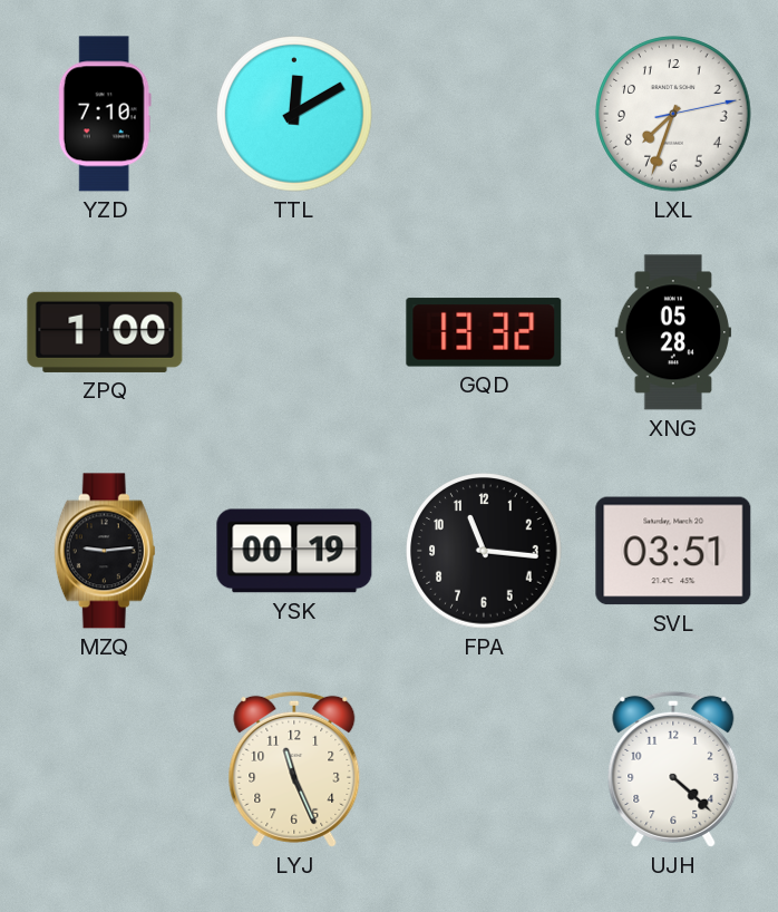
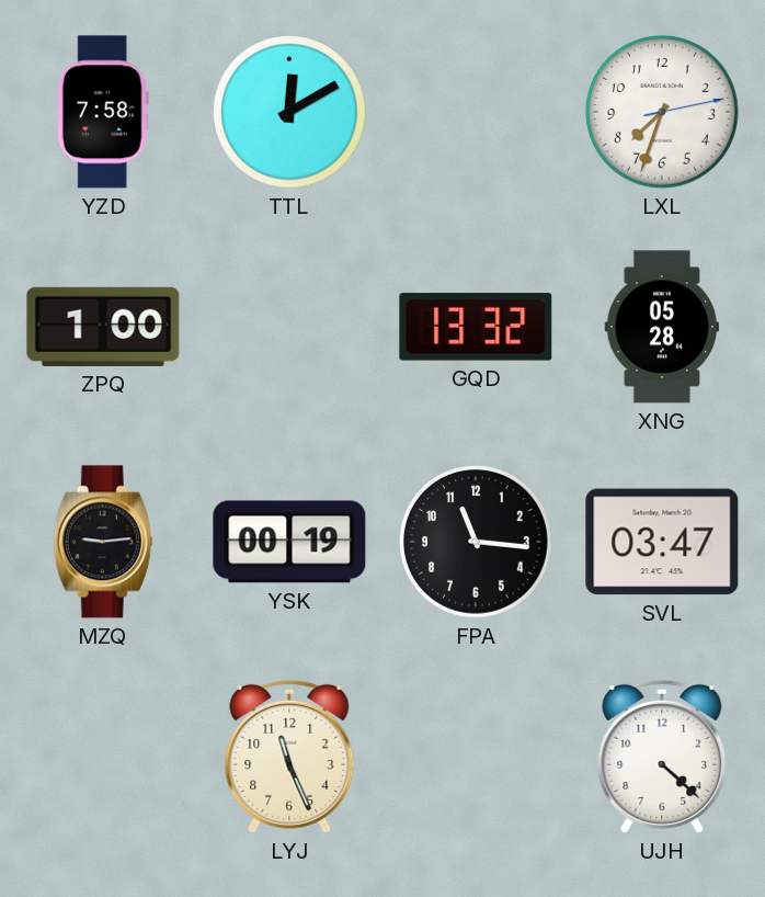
YZD: 7:10 -> 7:58
SVL: 03:51 -> 03:47
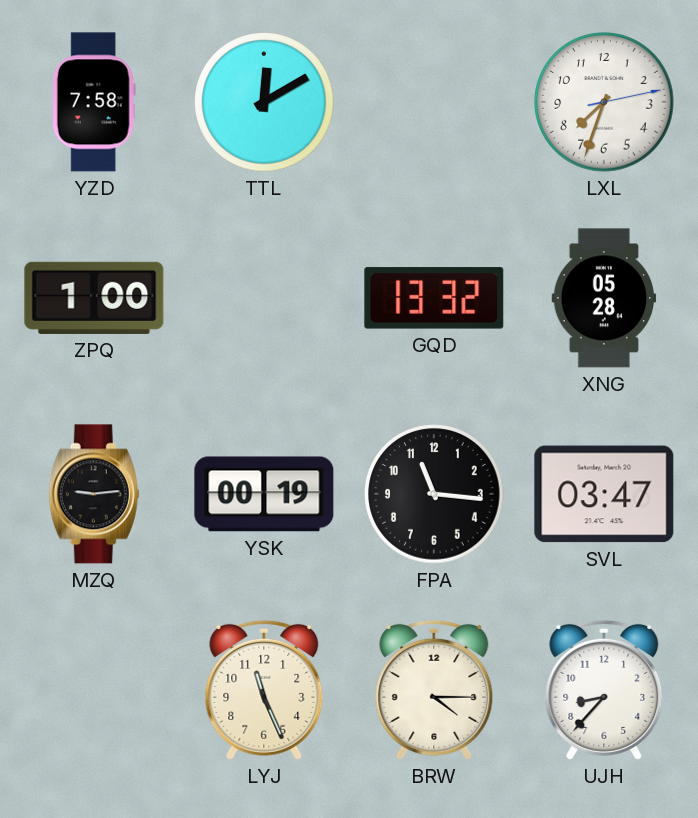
BRW: none -> 4:15
UJH: 4:22 -> 8:37
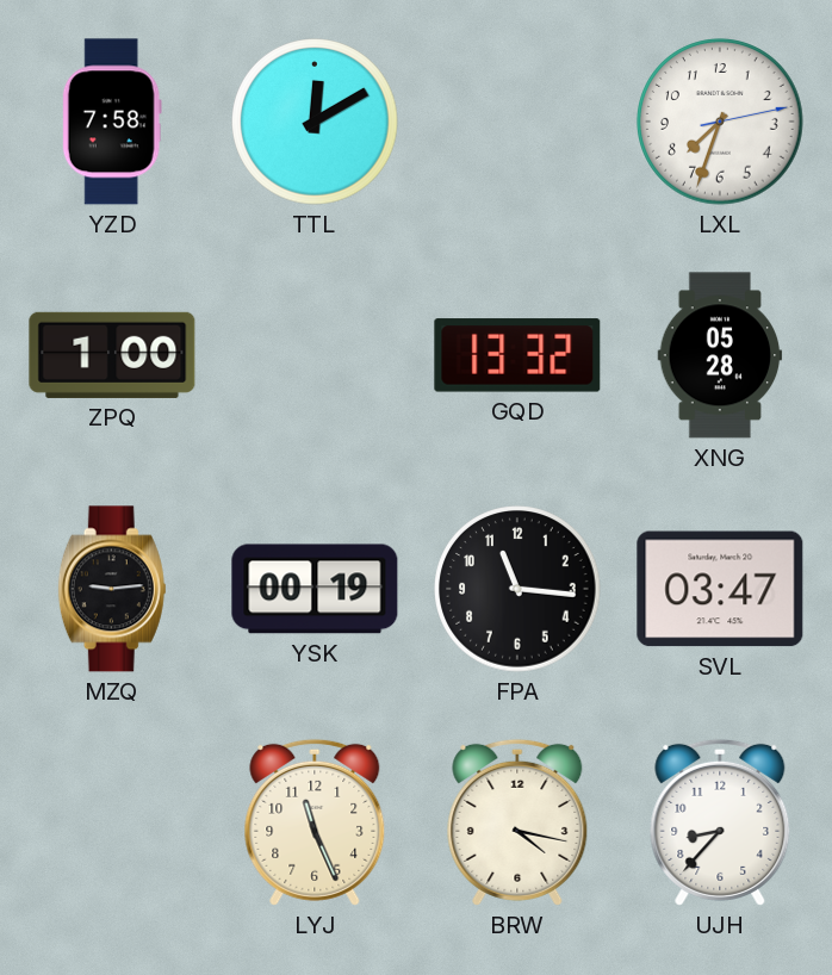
BRW: 4:15 -> 4:17
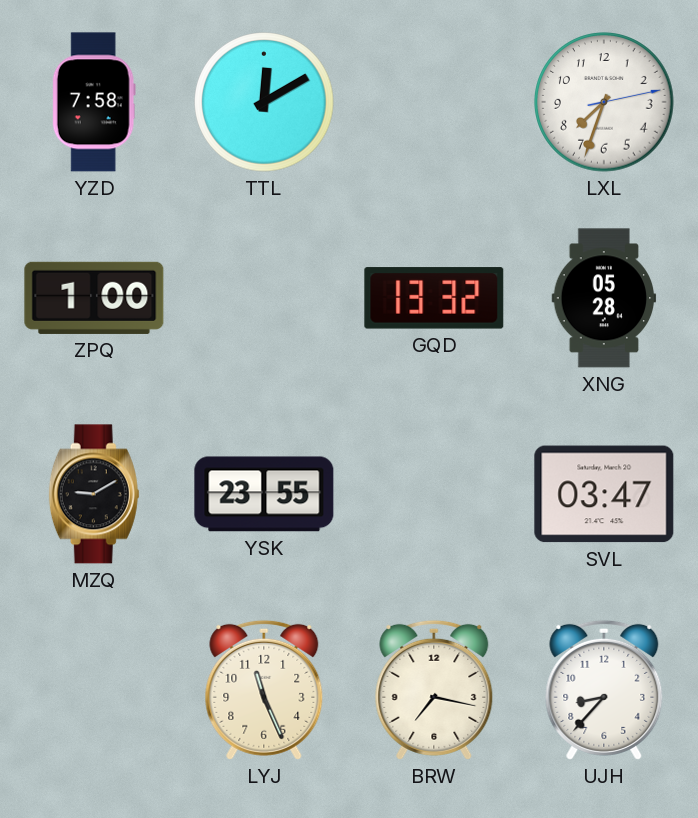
MZQ: 9:14 -> 9:10
YSK: 00:19 -> 23:55
FPA: 11:16 -> none
BRW: 4:17 -> 7:17
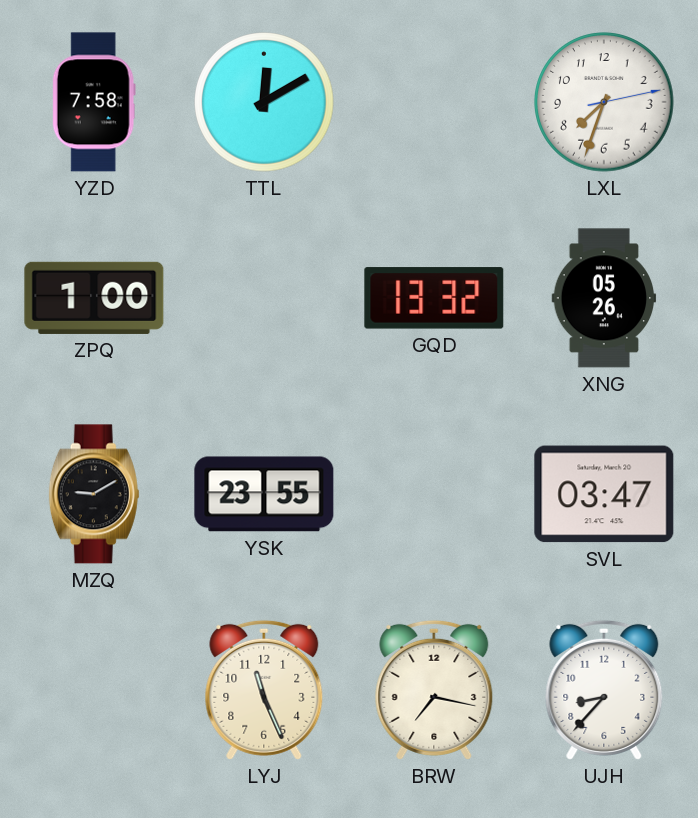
XNG: 05:28 -> 05:26
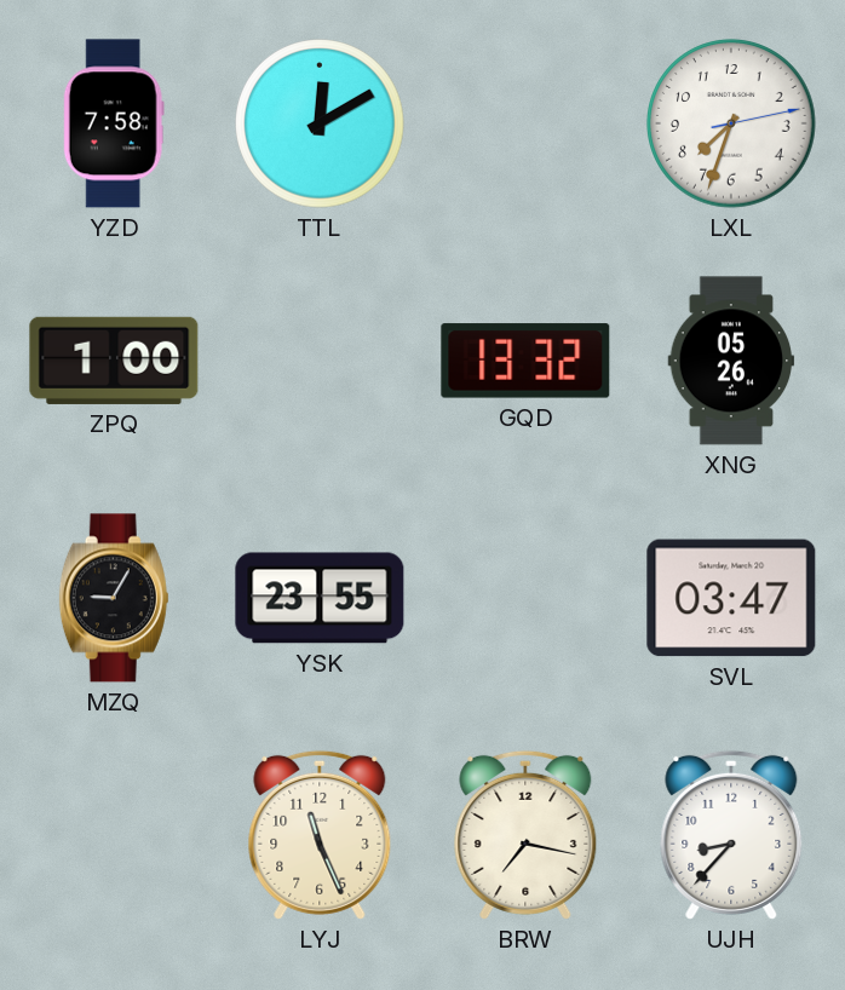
MZQ: 9:10 -> 9:05
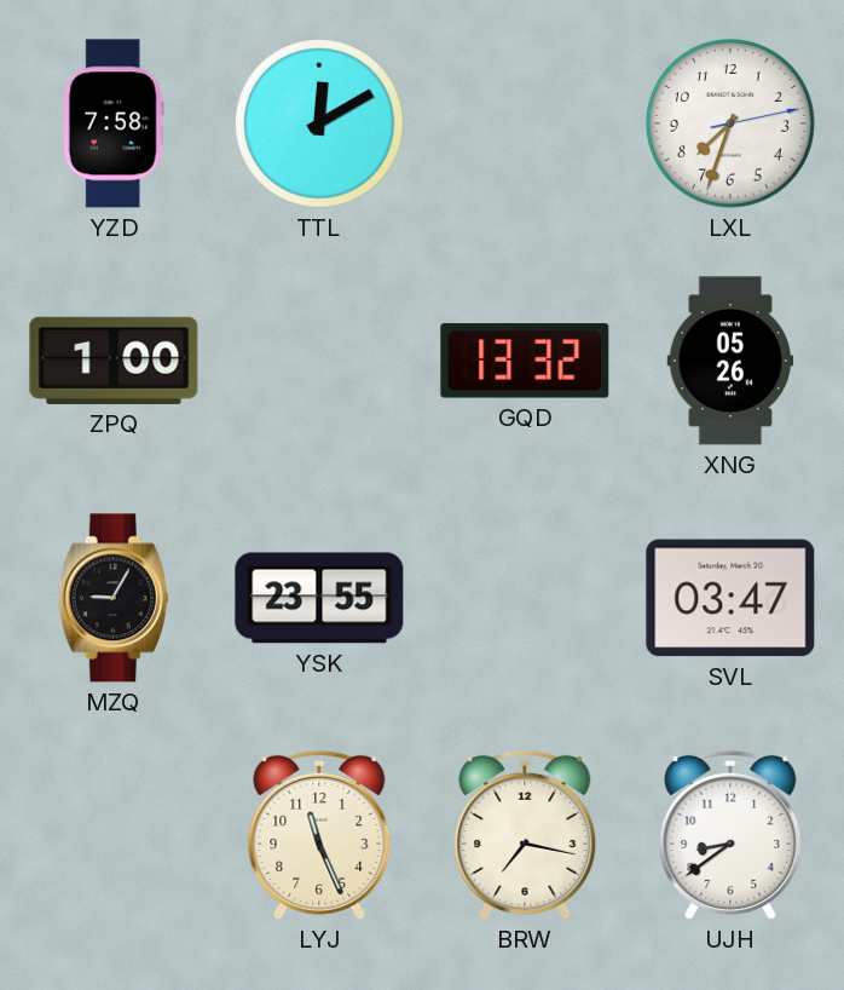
UJH: 8:37 -> 8:39
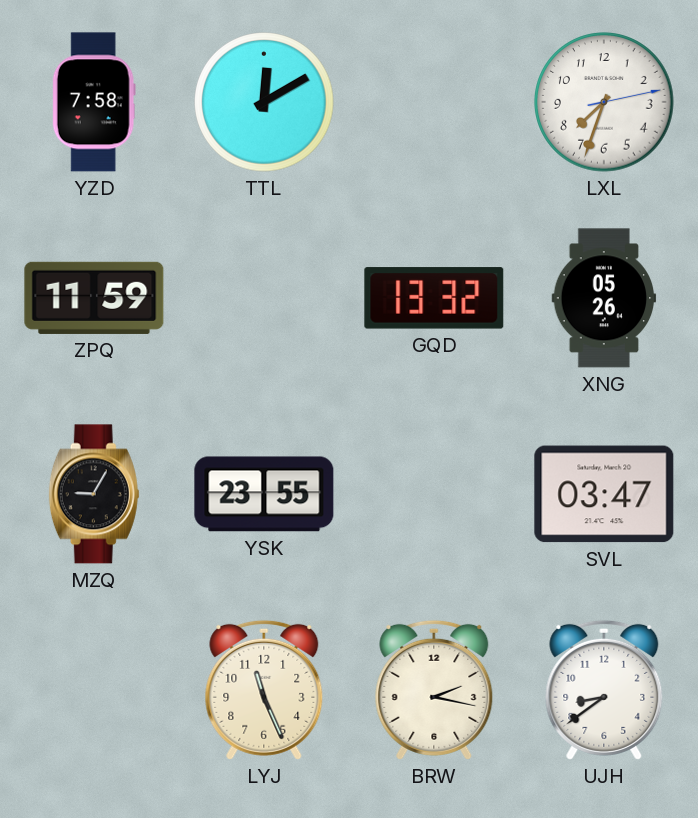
ZPQ: 1:00 -> 11:59
BRW: 7:17 -> 2:17
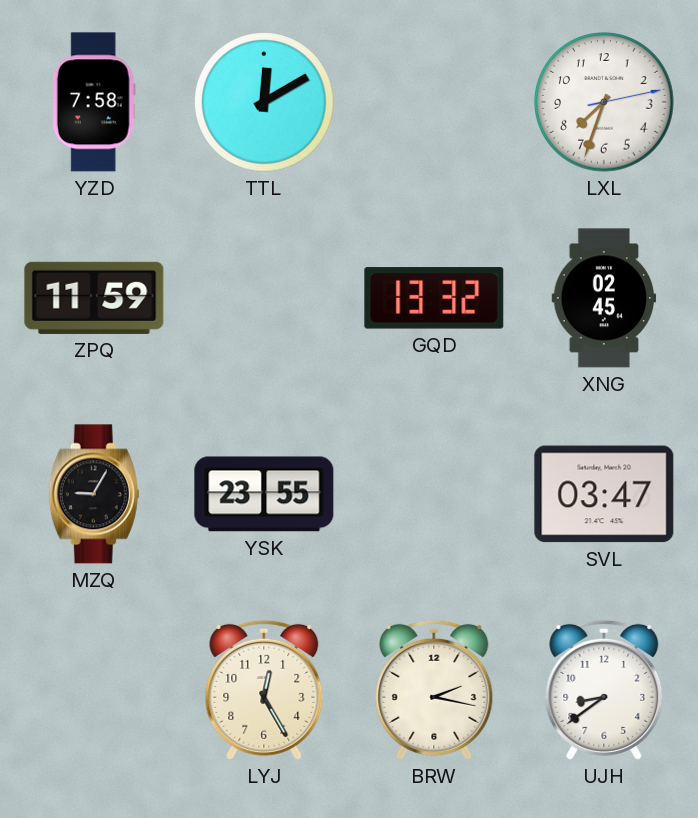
XNG: 05:26 -> 02:45
LYJ: 11:26 -> 12:25
